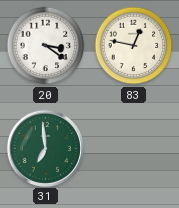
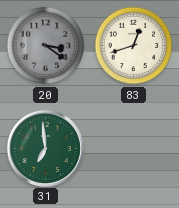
20 dial: white -> grey
83: 12:47 -> 12:42
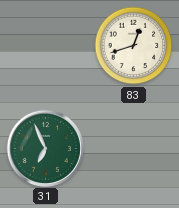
20: 3:21 -> none
31: 6:59 -> 6:56
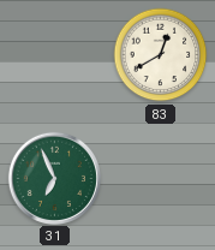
83: 12:42 -> 12:40
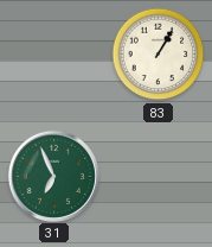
83: 12:40 -> 1:05
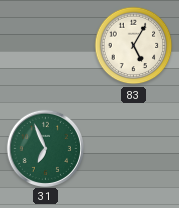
83: 1:05 -> 5:05
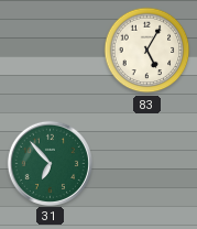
31: 6:56 -> 6:53
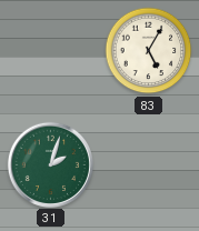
31: 6:53 -> 2:03
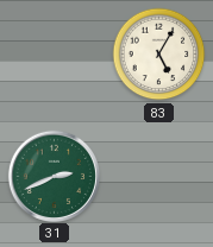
31: 2:03 -> 2:41
